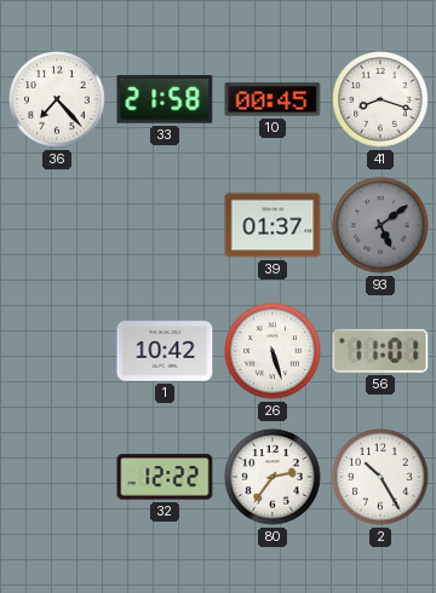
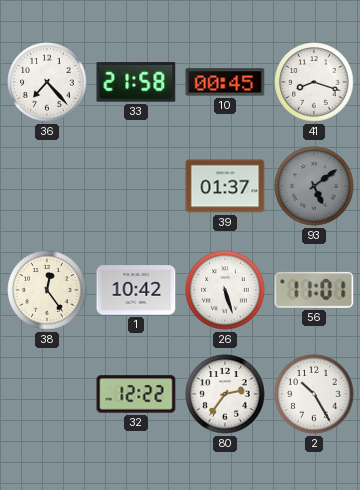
38: none -> 12:24
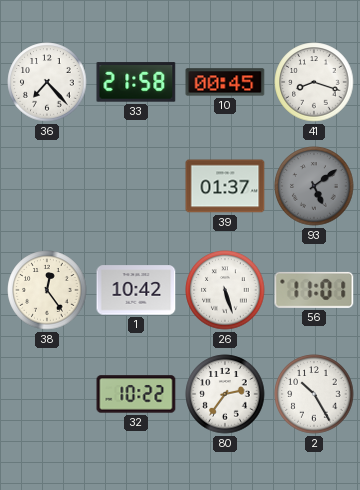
32: 12:22 -> 10:22
